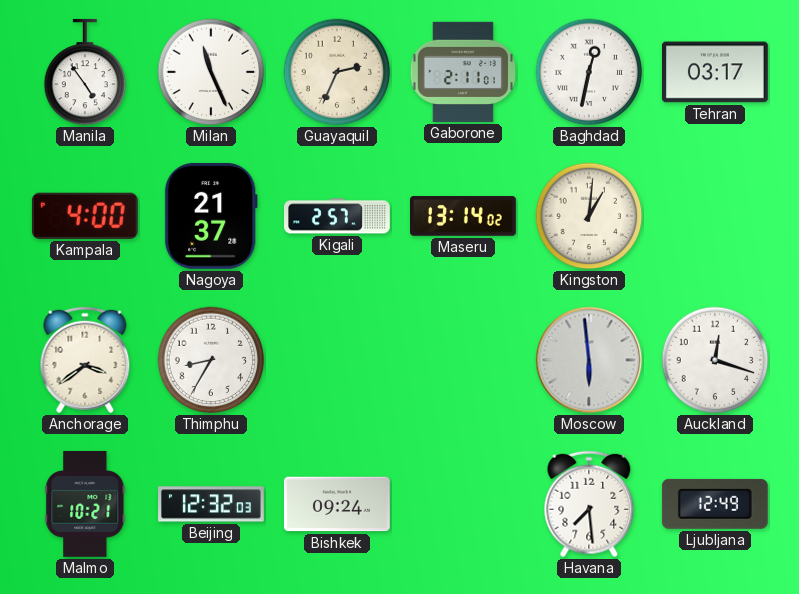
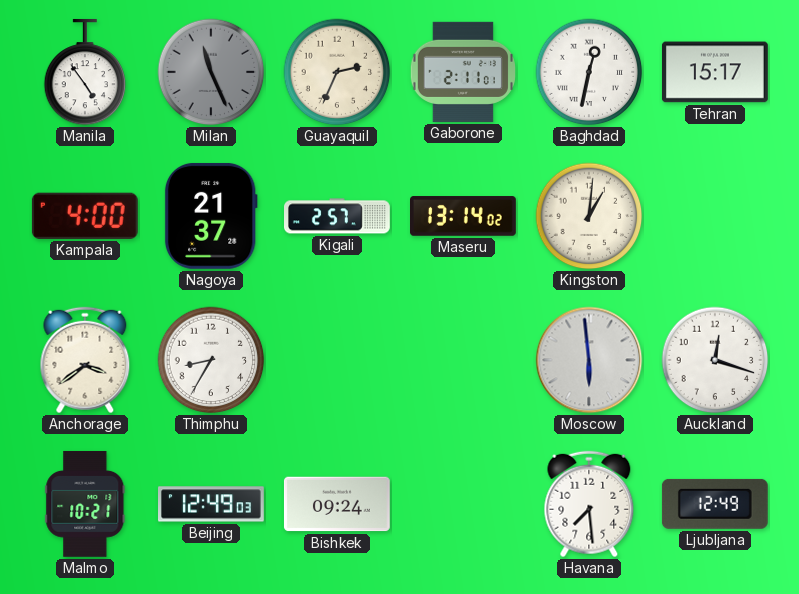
Milan dial: white -> grey
Tehran: 03:17 -> 15:17
Beijing: 12:32 -> 12:49
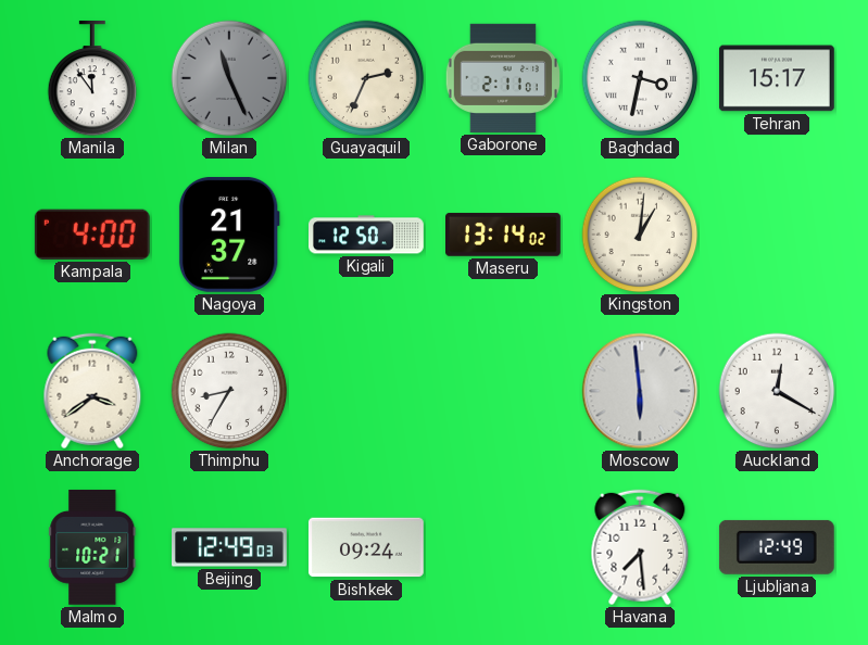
Manila: 4:54 -> 11:54
Baghdad: 12:32 -> 3:32
Kigali: 2:57 -> 12:50
Auckland: 12:18 -> 12:20
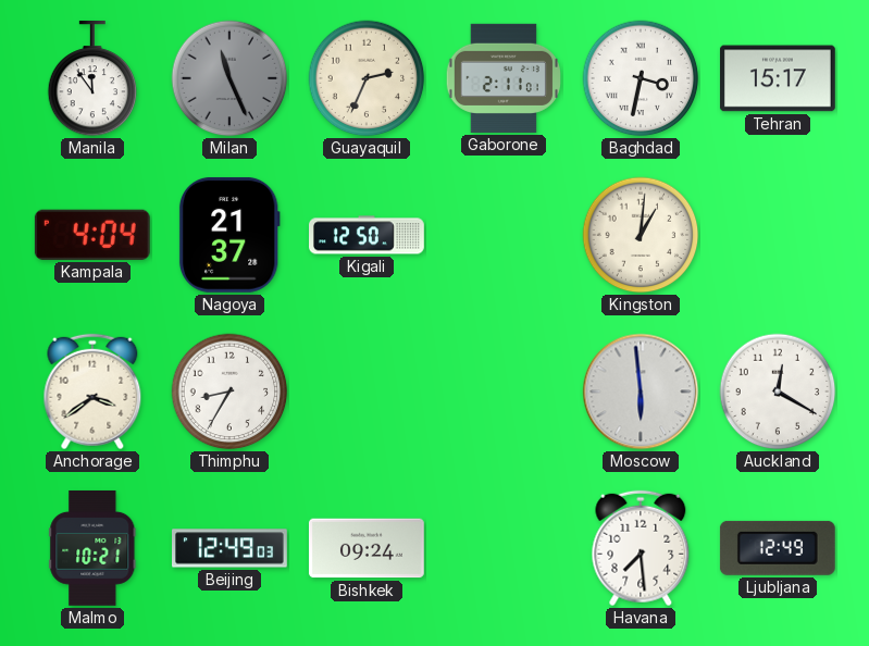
Kampala: 4:00 -> 4:04
Maseru: 13:14 -> none
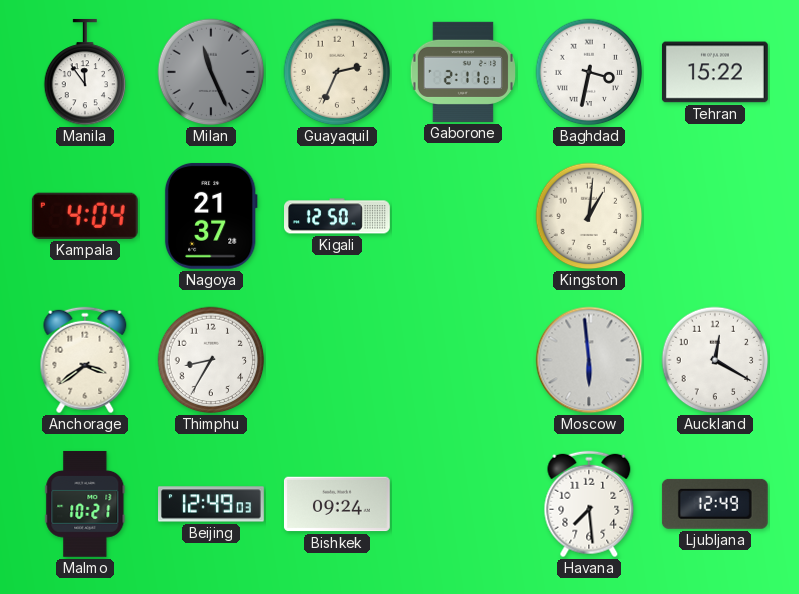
Tehran: 15:17 -> 15:22
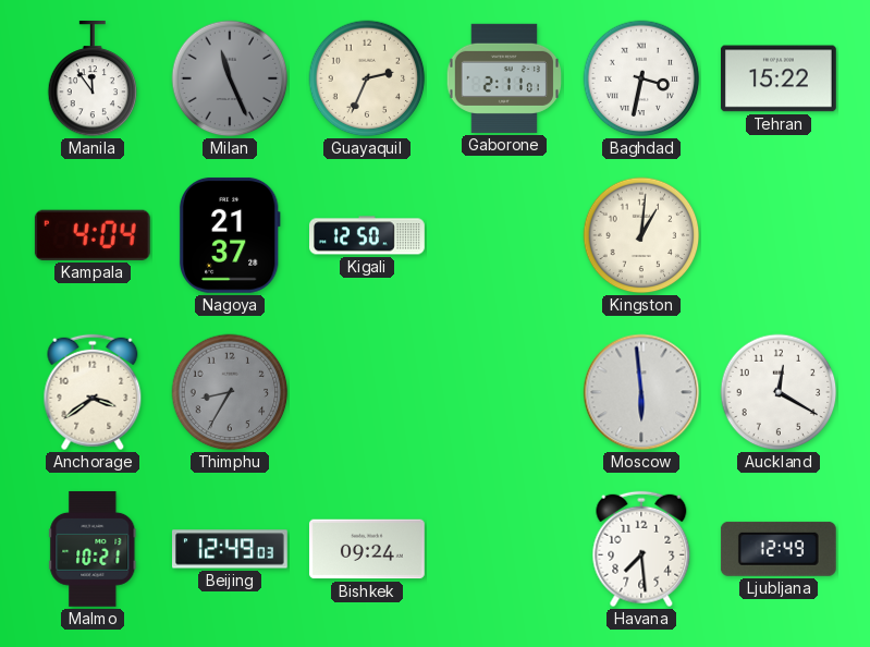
Thimphu dial: white -> grey
